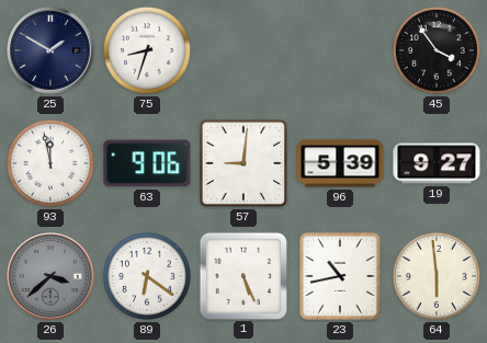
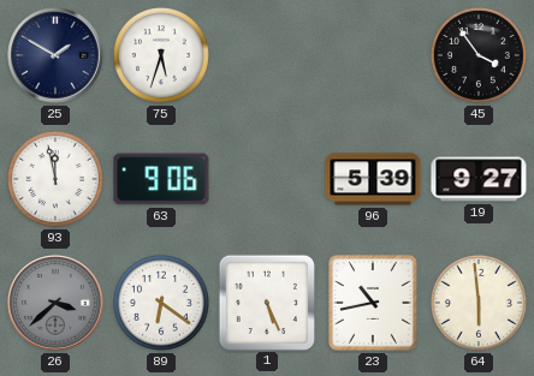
75: 8:33 -> 5:33
57: 9:01 -> none
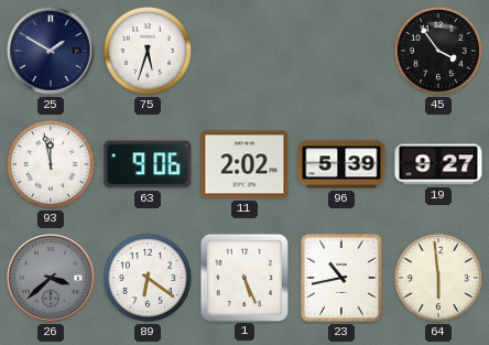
11: none -> 2:02
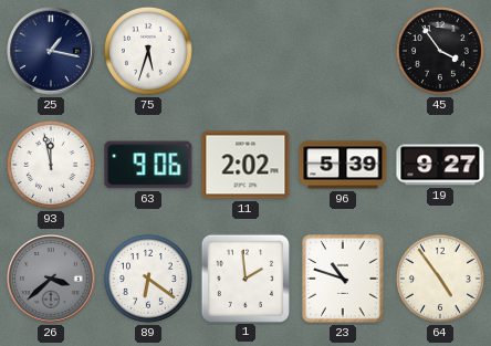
25: 1:50 -> 1:17
1: 5:26 -> 1:59
23: 10:43 -> 10:48
64: 5:59 -> 4:54
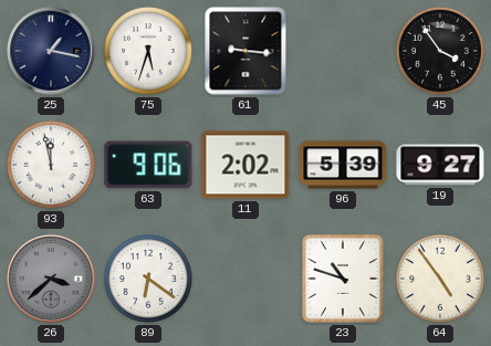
61: none -> 9:16
1: 1:59 -> none
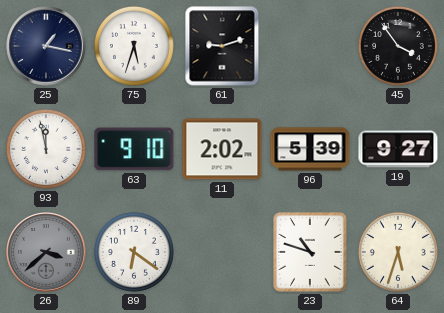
61: 9:16 -> 9:12
63: 9:06 -> 9:10
64: 4:54 -> 5:33
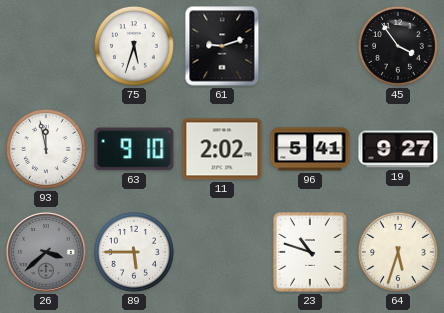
25: 1:17 -> none
96: 5:39 -> 5:41
89: 6:21 -> 5:45
